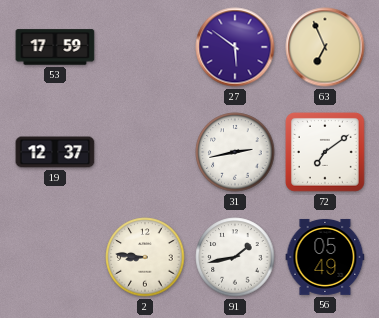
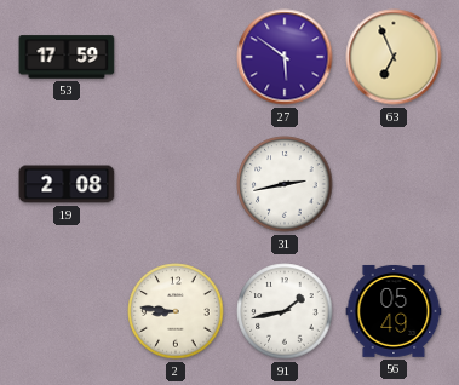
19: 12:37 -> 2:08
72: 7:09 -> none
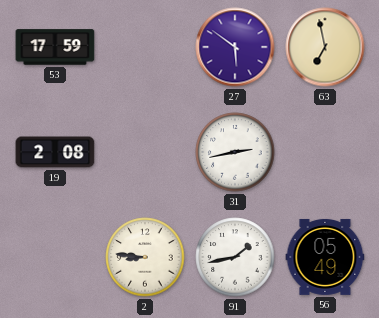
63: 6:56 -> 6:58
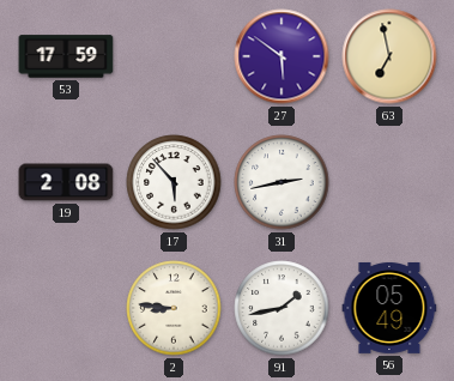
17: none -> 5:53
